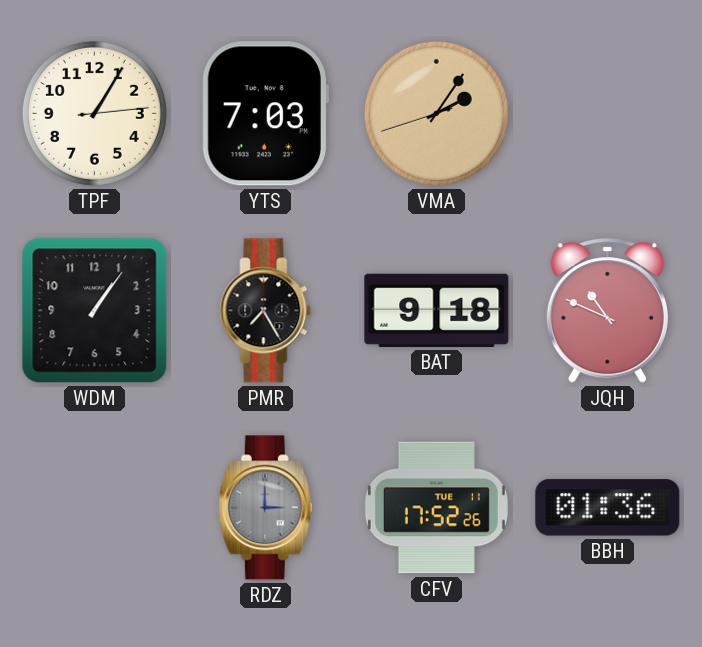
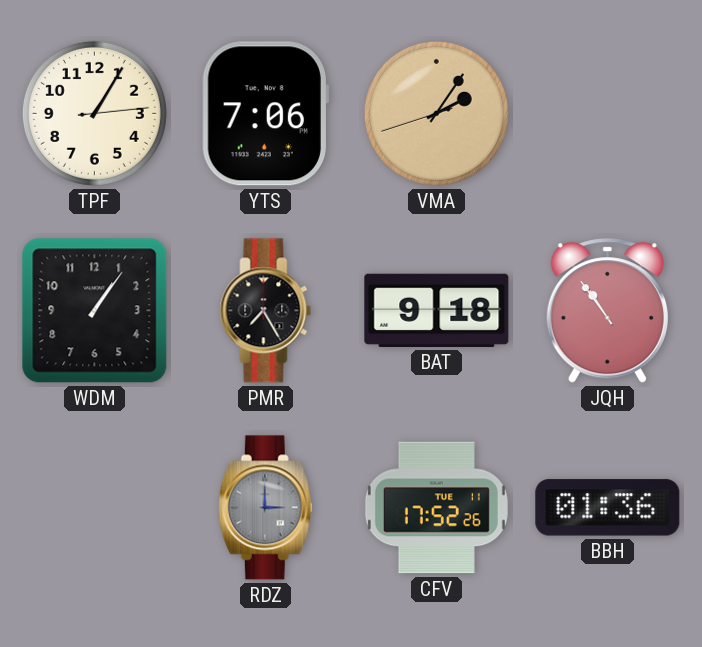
YTS: 7:03 -> 7:06
JQH: 10:49 -> 10:54
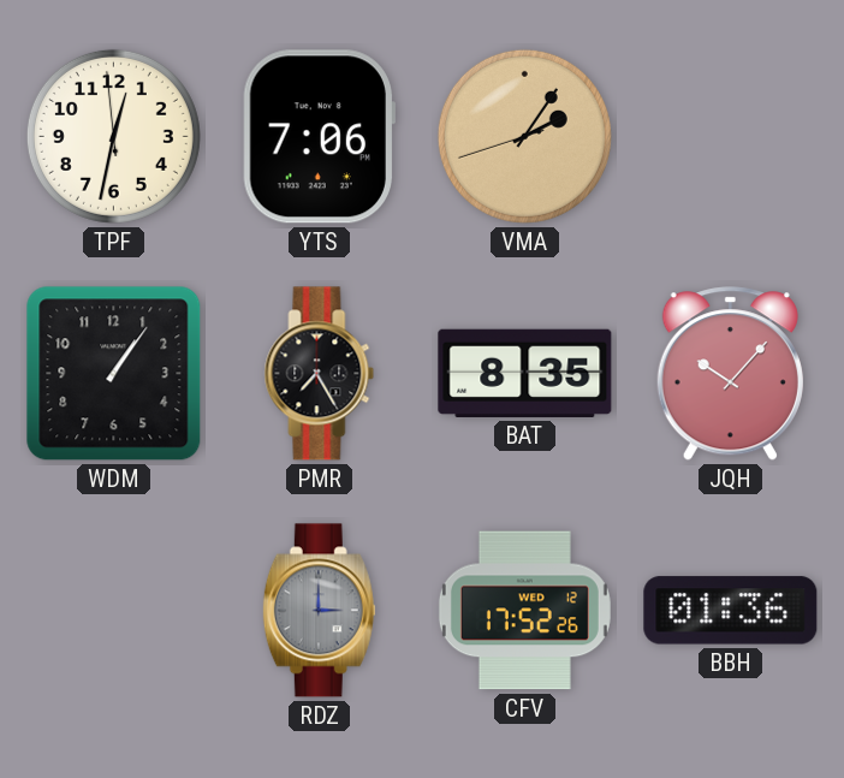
TPF: 1:05 -> 12:31
BAT: 9:18 -> 8:35
JQH: 10:54 -> 10:07
CFV date: TUE 11 -> WED 12
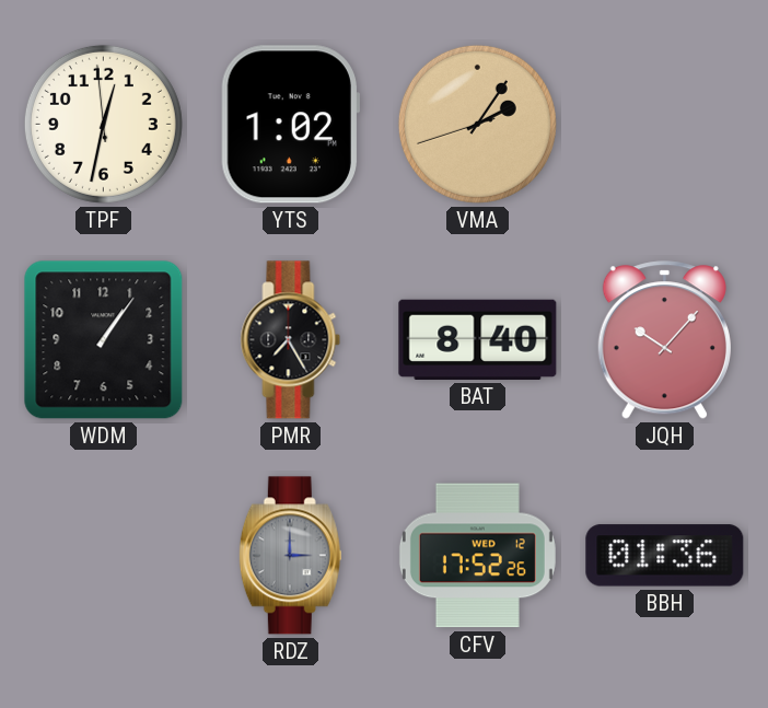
YTS: 7:06 -> 1:02
BAT: 8:35 -> 8:40
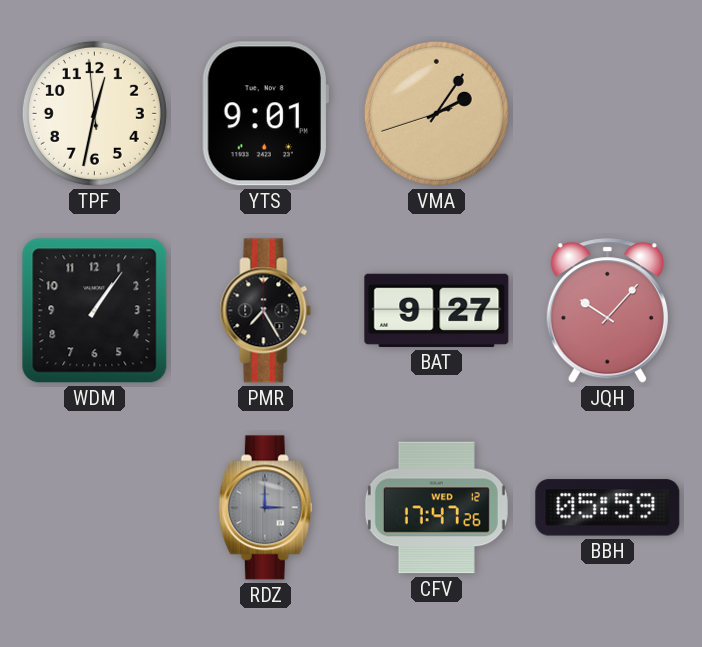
YTS: 1:02 -> 9:01
BAT: 8:40 -> 9:27
CFV: 17:52 -> 17:47
BBH: 01:36 -> 05:59
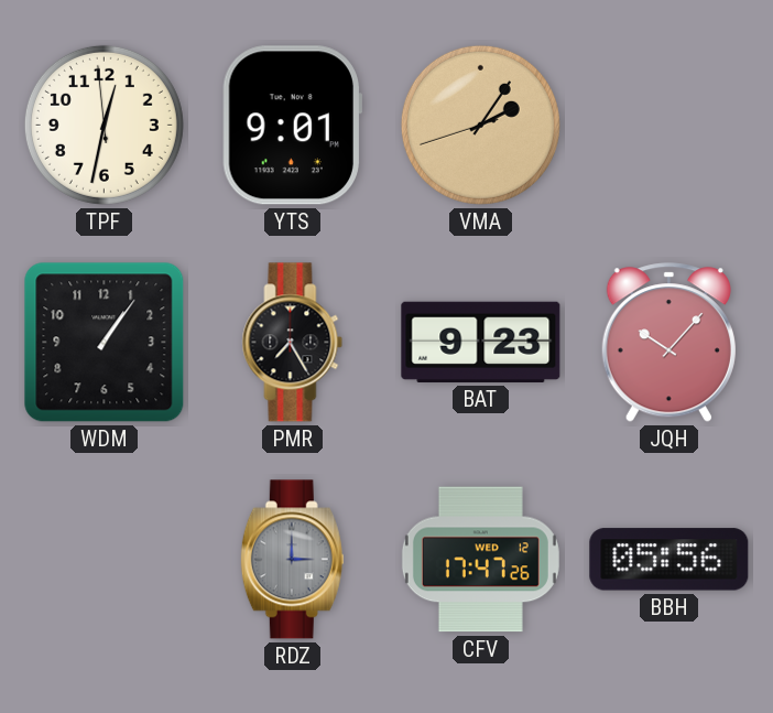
BAT: 9:27 -> 9:23
BBH: 05:59 -> 05:56
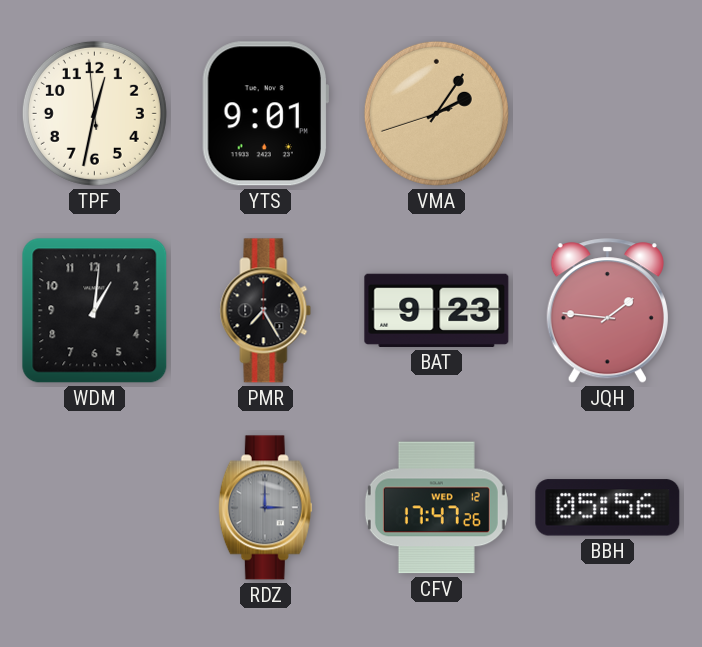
WDM: 1:06 -> 1:01
JQH: 10:07 -> 1:46
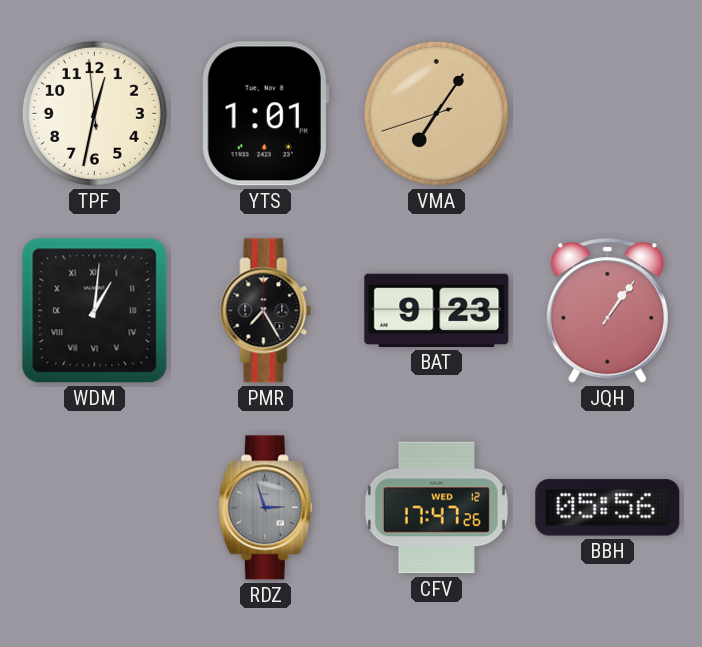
YTS: 9:01 -> 1:01
VMA: 2:05 -> 7:05
WDM numerals: Arabic -> Roman
JQH: 1:46 -> 1:06
RDZ: 3:00 -> 2:57
